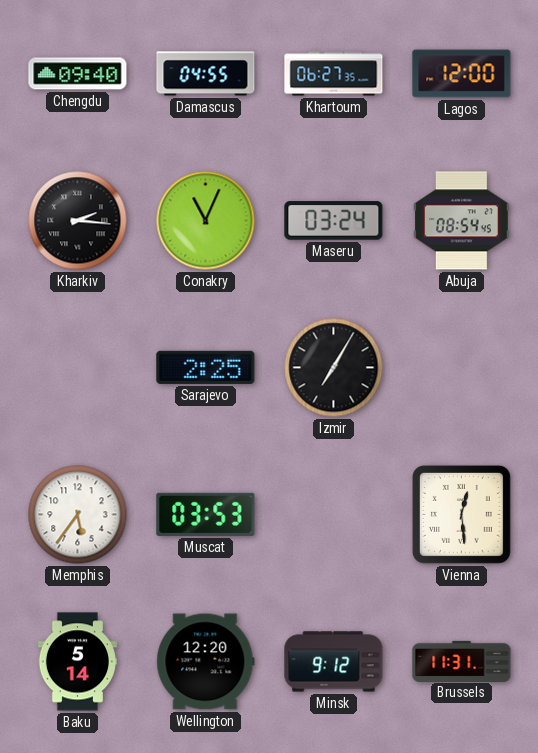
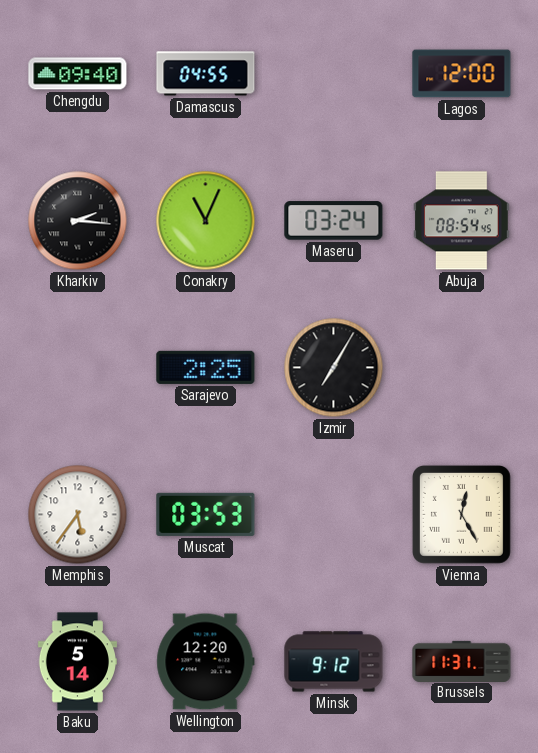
Khartoum: 06:27 -> none
Vienna: 12:29 -> 12:25
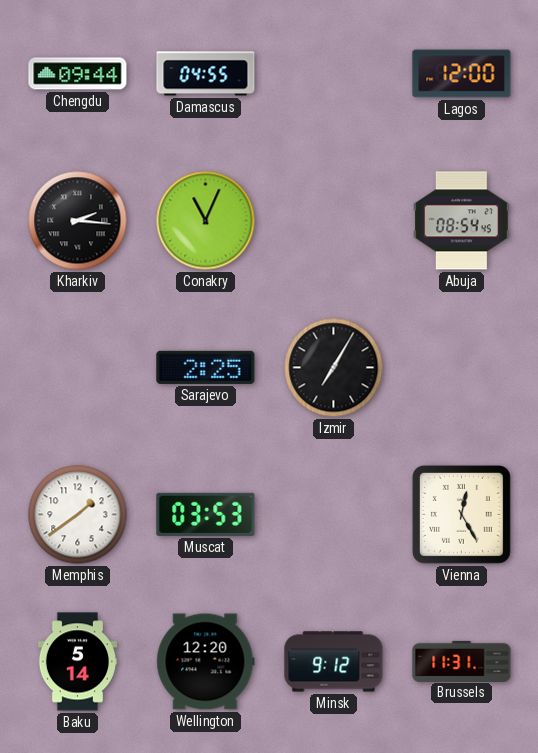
Chengdu: 09:40 -> 09:44
Maseru: 03:24 -> none
Memphis: 5:36 -> 1:39
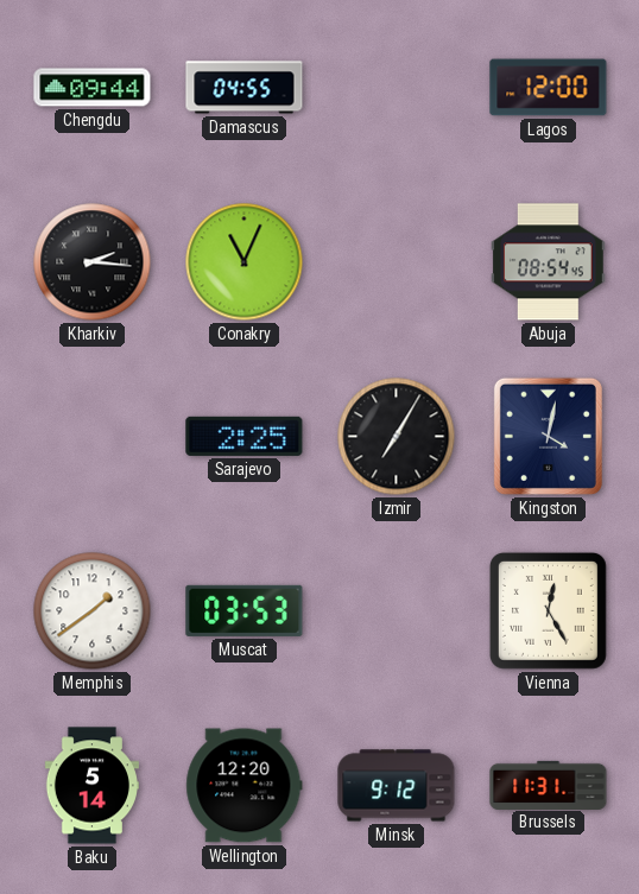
Kingston: none -> 4:02
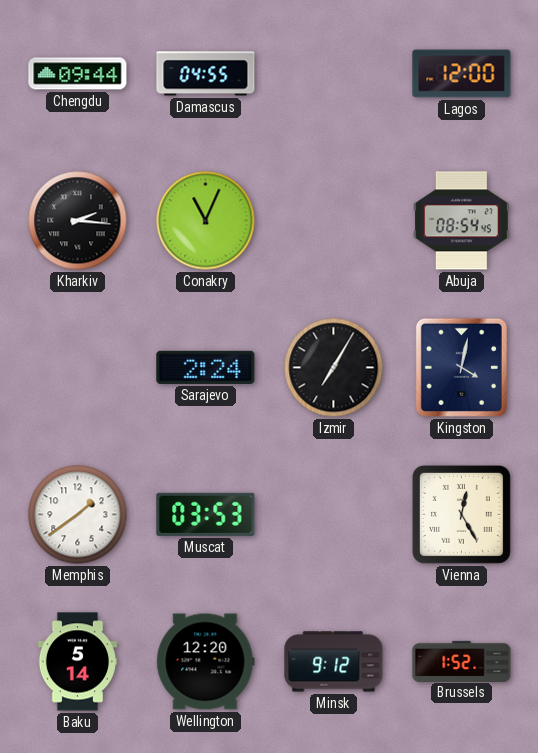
Sarajevo: 2:25 -> 2:24
Brussels: 11:31 -> 1:52
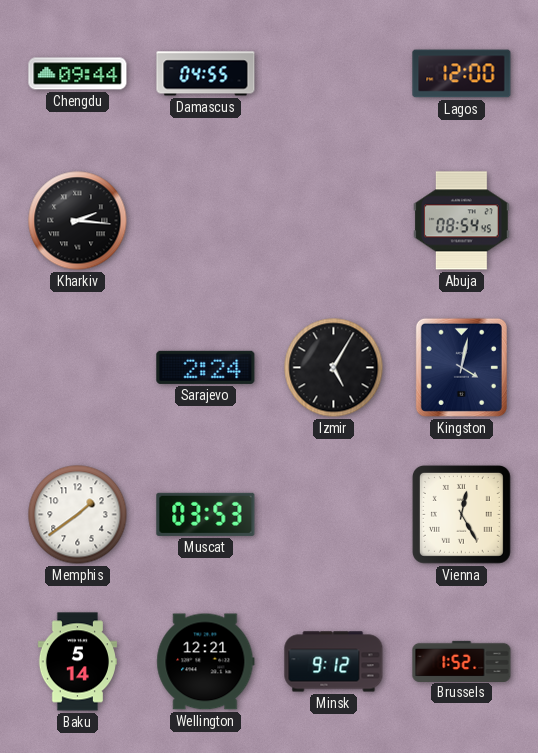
Conakry: 11:04 -> none
Izmir: 7:05 -> 5:05
Wellington: 12:20 -> 12:21
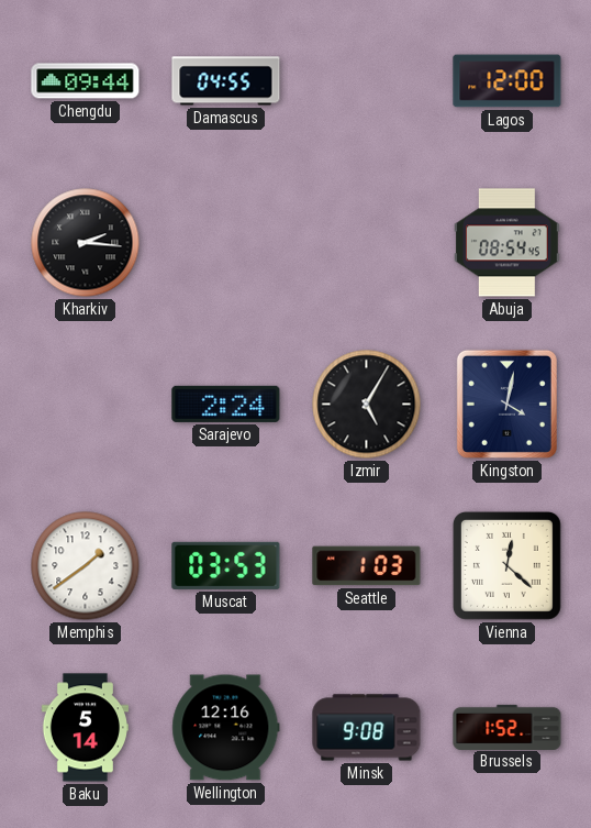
Seattle: none -> 1:03
Vienna: 12:25 -> 12:22
Wellington: 12:21 -> 12:16
Minsk: 9:12 -> 9:08
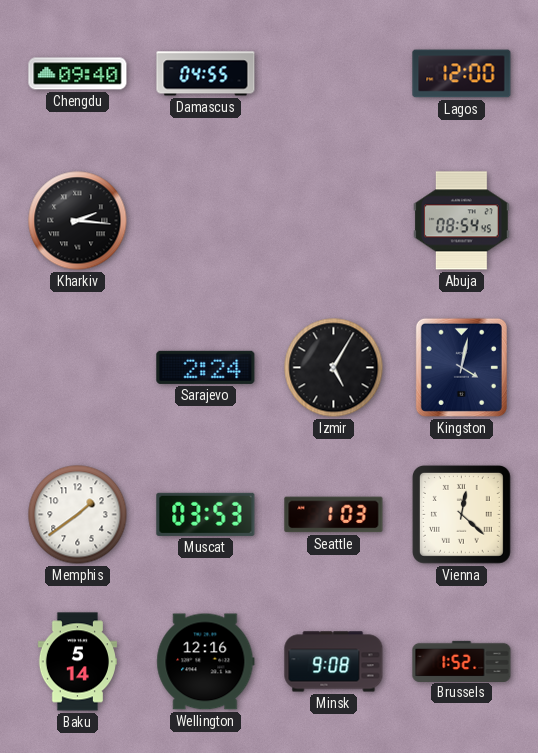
Chengdu: 09:44 -> 09:40
